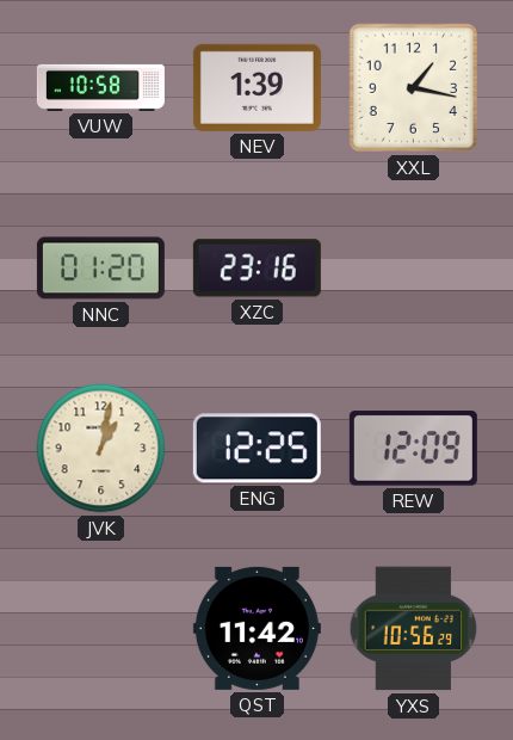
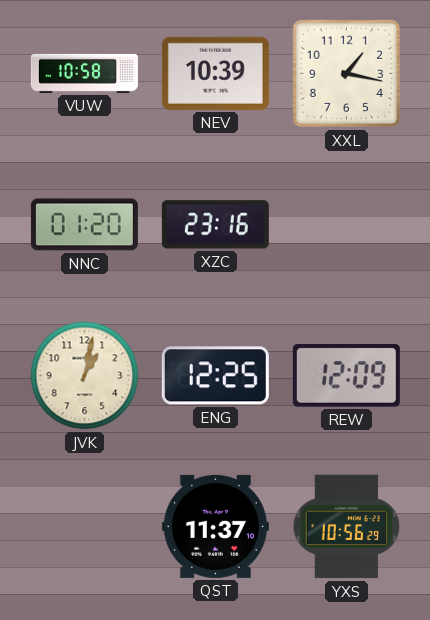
NEV: 1:39 -> 10:39
QST: 11:42 -> 11:37
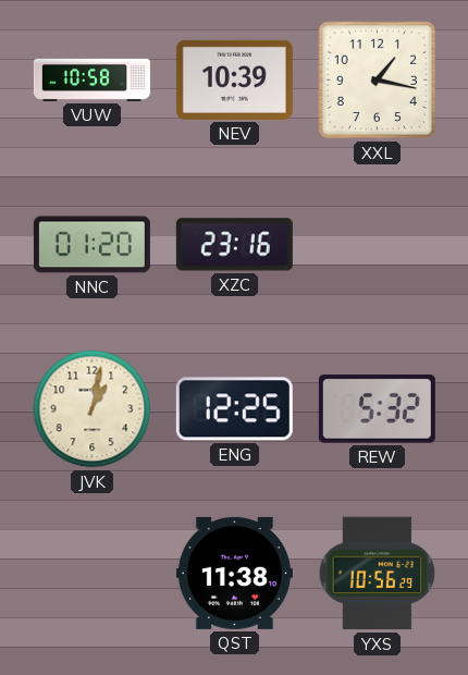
REW: 12:09 -> 5:32
QST: 11:37 -> 11:38
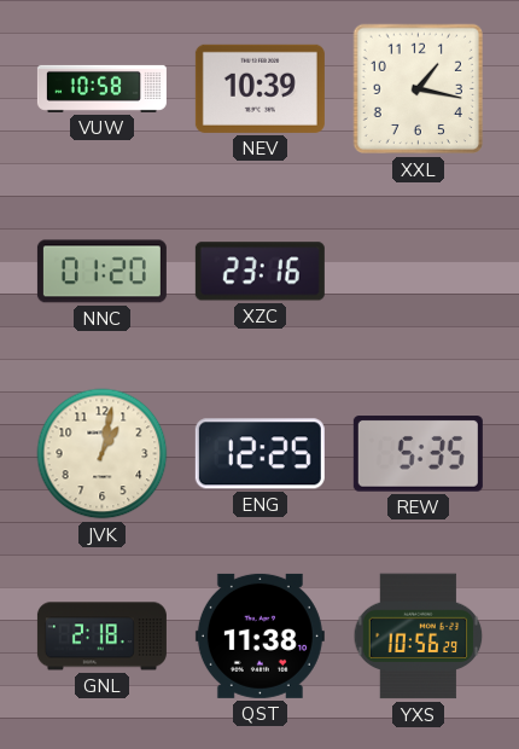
REW: 5:32 -> 5:35
GNL: none -> 2:18
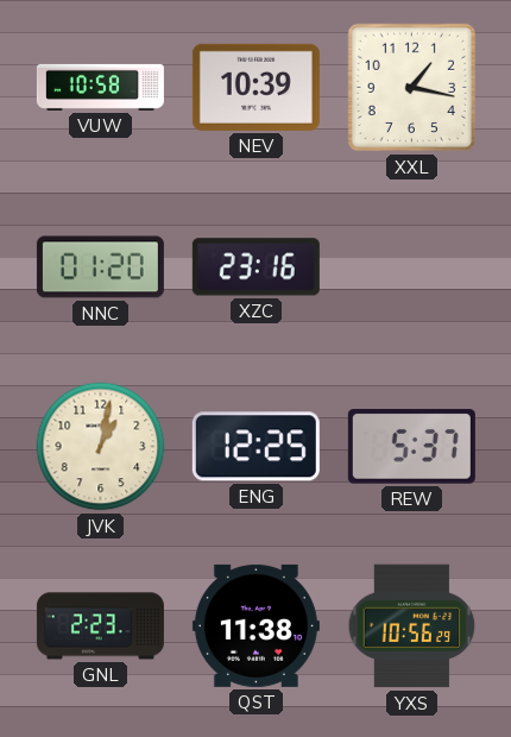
REW: 5:35 -> 5:37
GNL: 2:18 -> 2:23
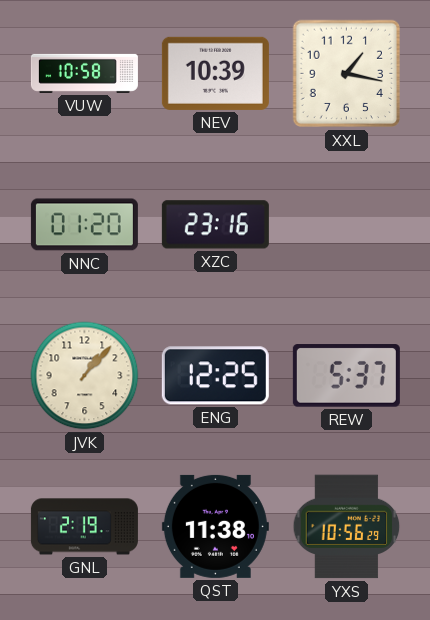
JVK: 1:02 -> 1:07
GNL: 2:23 -> 2:19
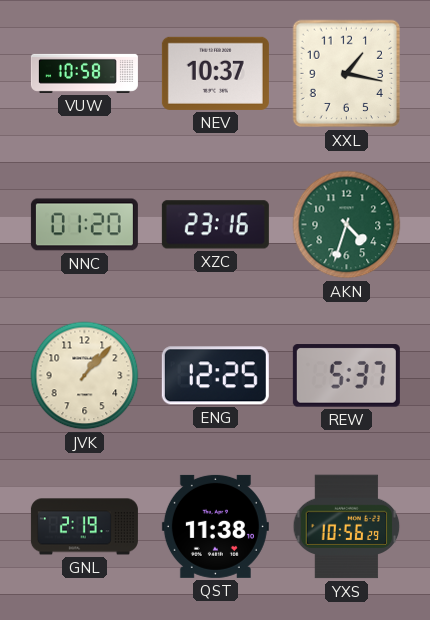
NEV: 10:39 -> 10:37
AKN: none -> 4:33
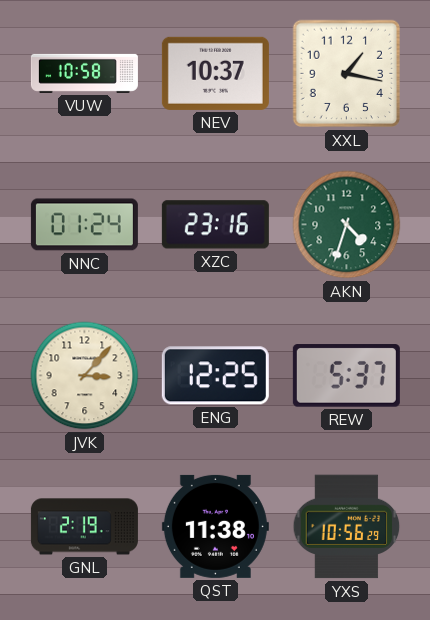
NNC: 01:20 -> 01:24
JVK: 1:07 -> 3:07
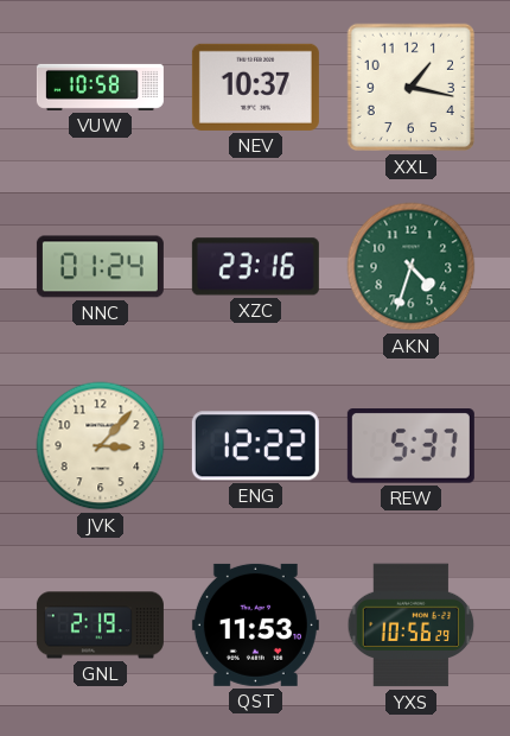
ENG: 12:25 -> 12:22
QST: 11:38 -> 11:53
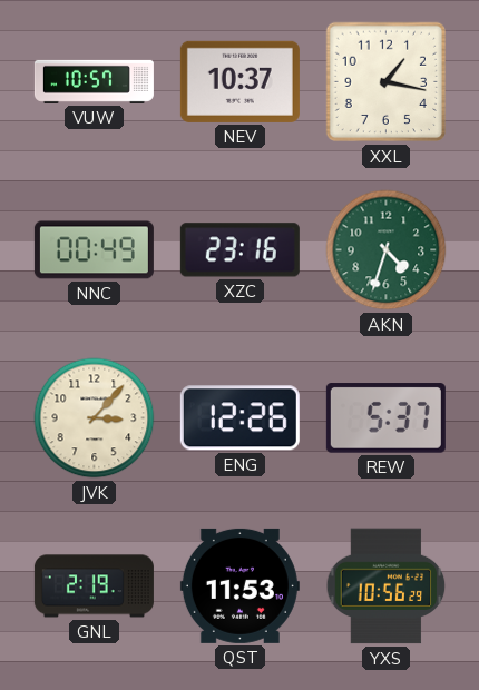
VUW: 10:58 -> 10:57
NNC: 01:24 -> 00:49
ENG: 12:22 -> 12:26
